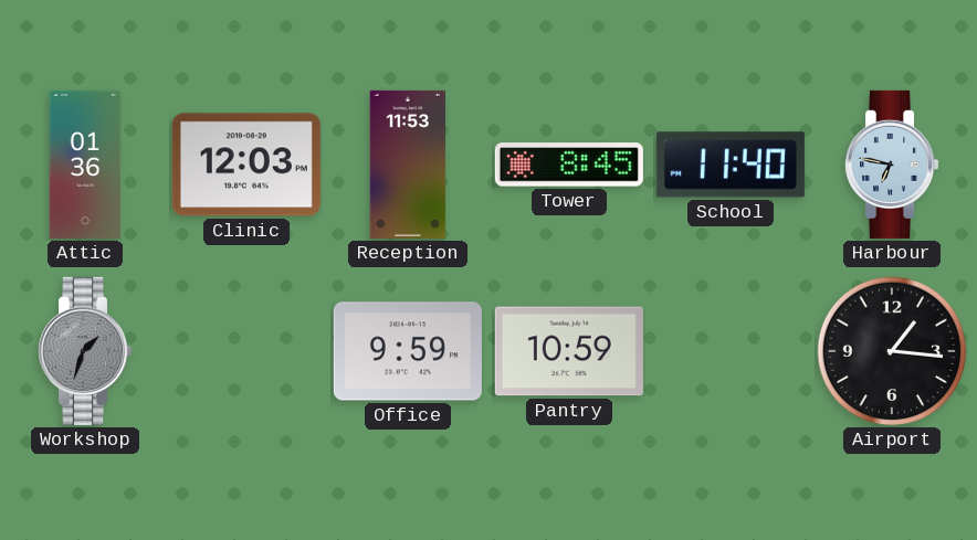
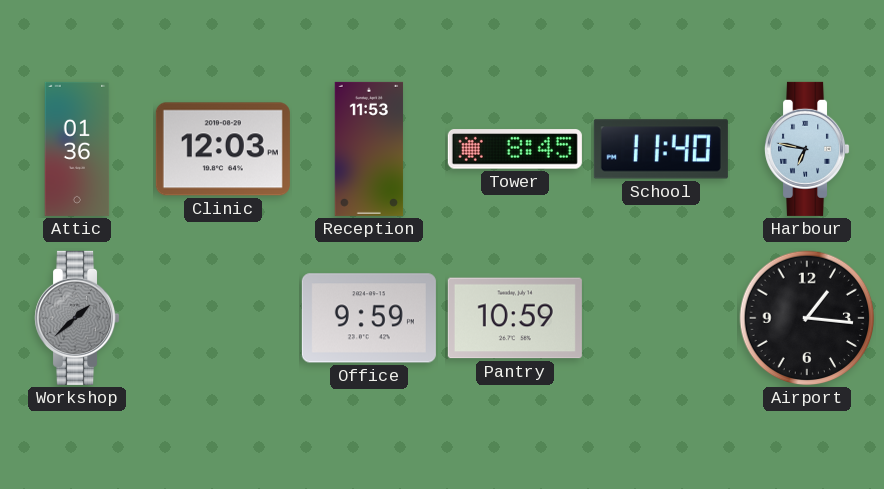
Workshop: 1:33 -> 1:38
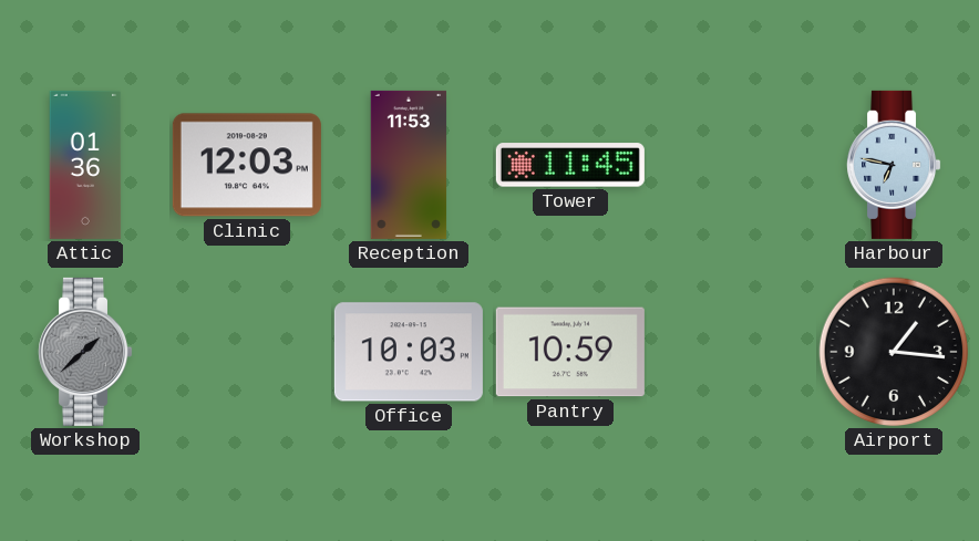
Tower: 8:45 -> 11:45
School: 11:40 -> none
Office: 9:59 -> 10:03
